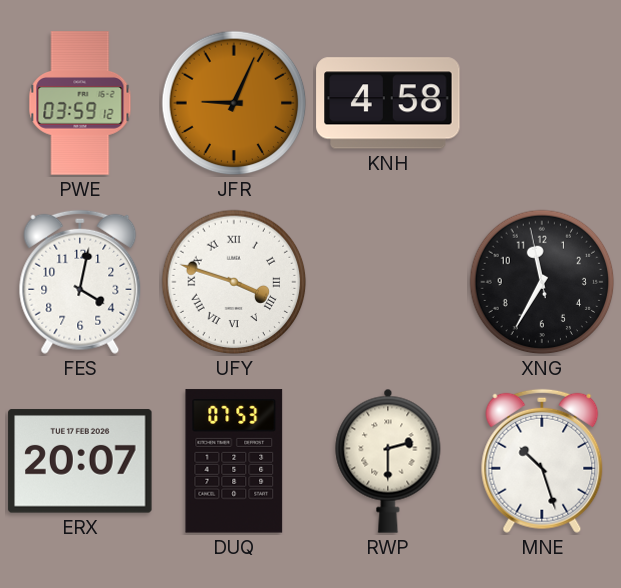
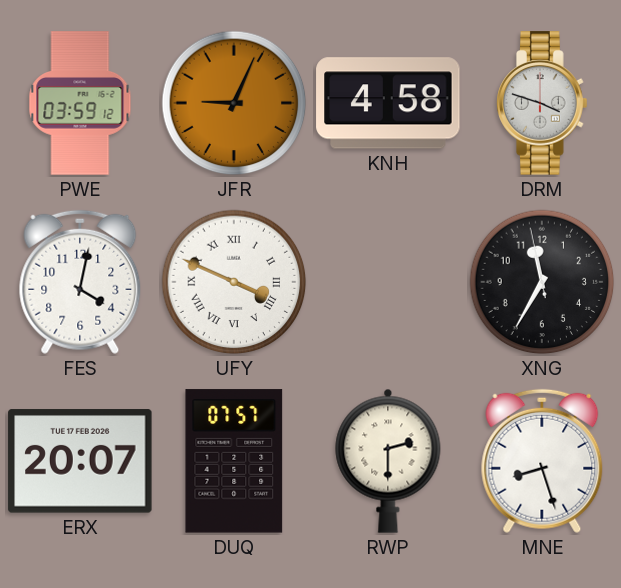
DRM: none -> 3:48
UFY: 3:48 -> 3:49
DUQ: 07:53 -> 07:57
MNE: 10:27 -> 8:27
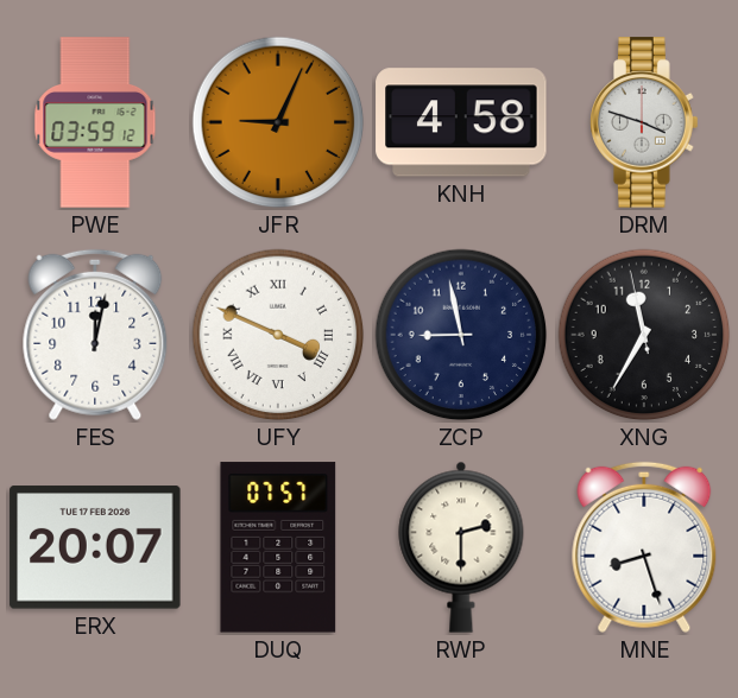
FES: 4:02 -> 12:02
ZCP: none -> 8:58
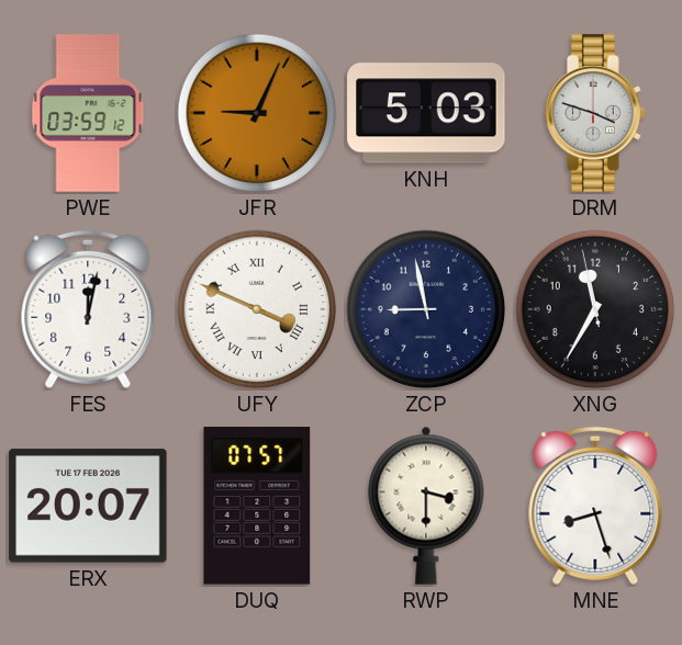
KNH: 4:58 -> 5:03
RWP: 2:30 -> 3:30
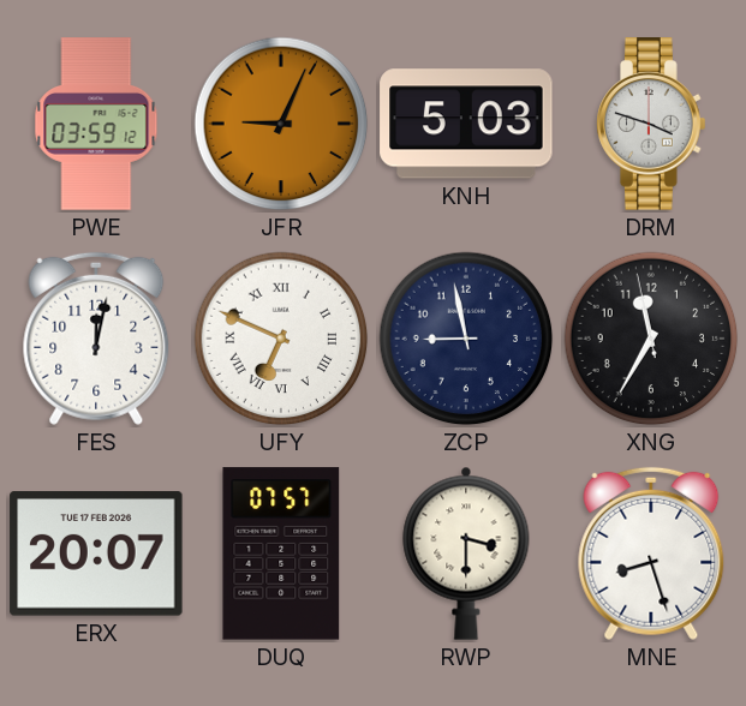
UFY: 3:49 -> 6:49
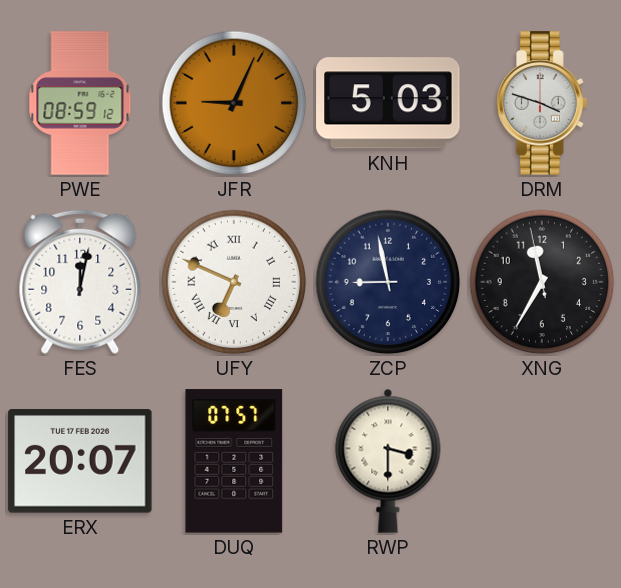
PWE: 03:59 -> 08:59
MNE: 8:27 -> none
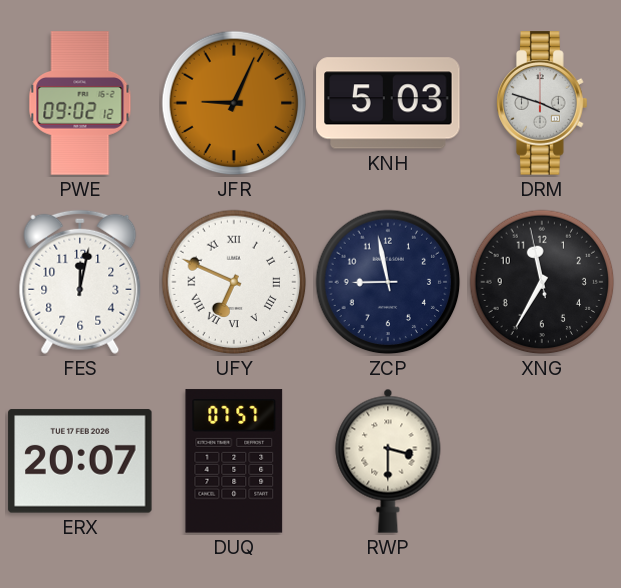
PWE: 08:59 -> 09:02
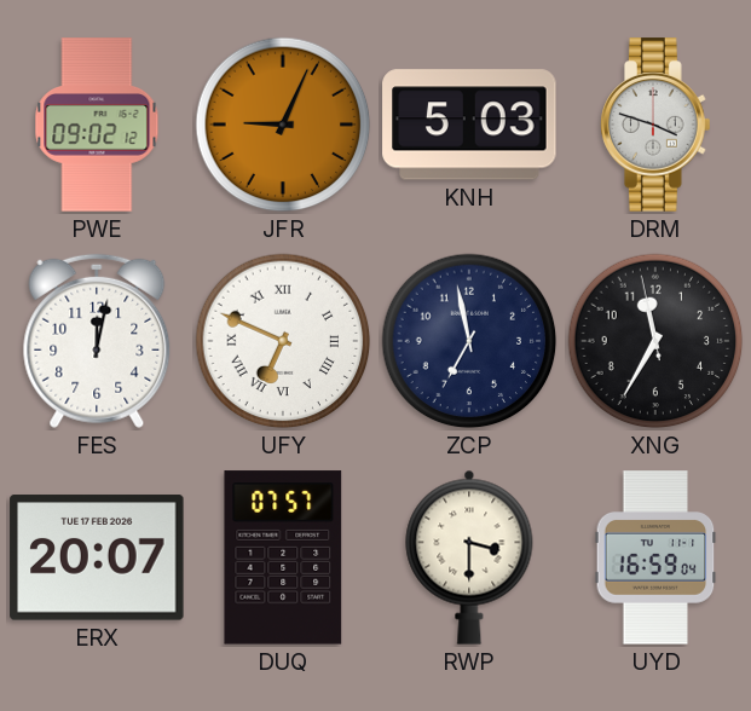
ZCP: 8:58 -> 6:58
UYD: none -> 16:59
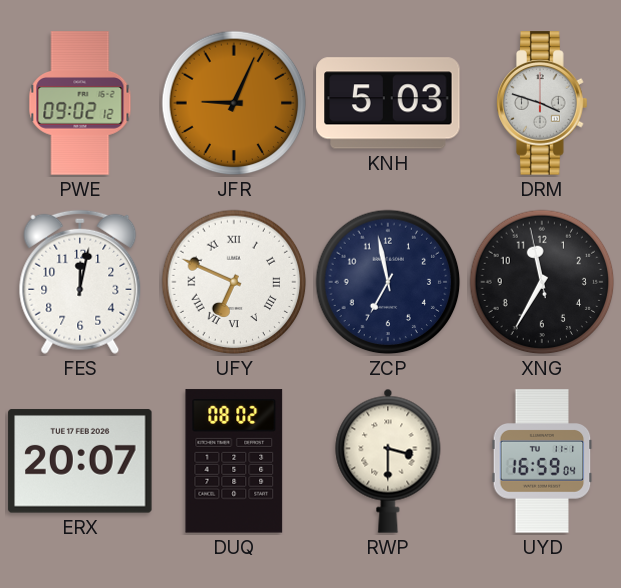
DUQ: 07:57 -> 08:02
